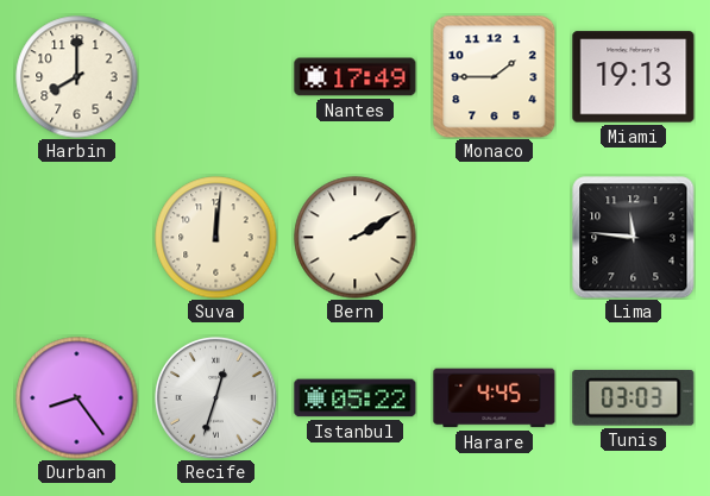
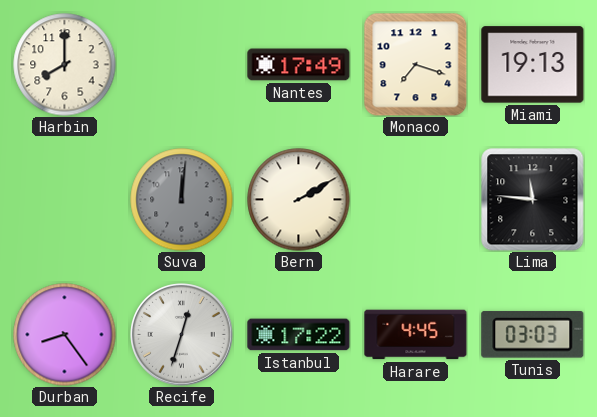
Monaco: 1:45 -> 7:18
Suva dial: cream -> grey
Istanbul: 05:22 -> 17:22
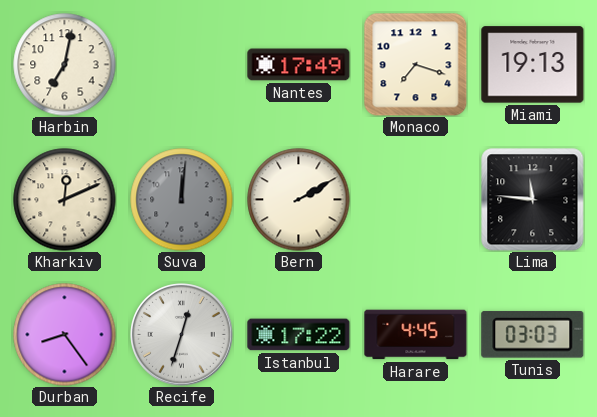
Harbin: 8:00 -> 7:02
Kharkiv: none -> 12:11
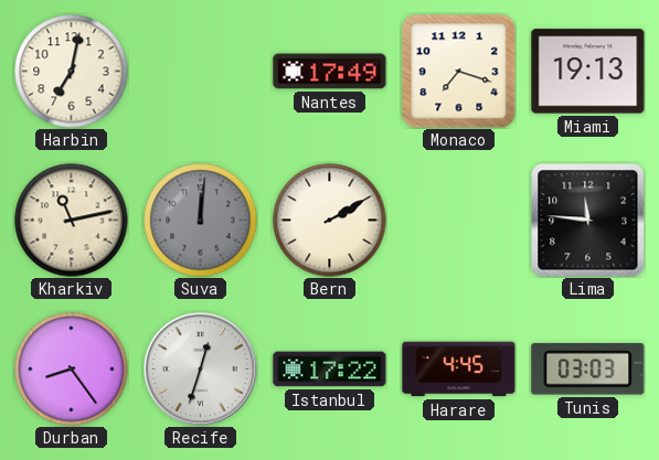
Kharkiv: 12:11 -> 11:13
